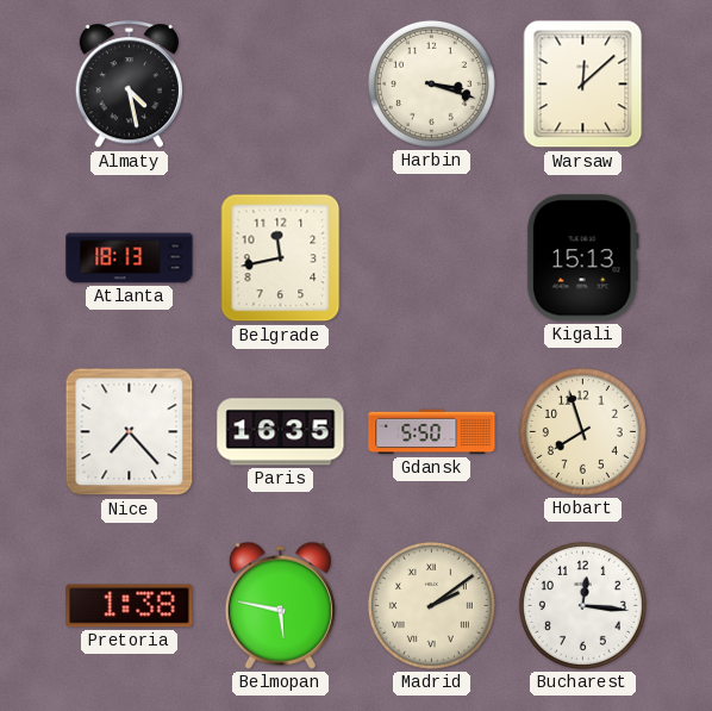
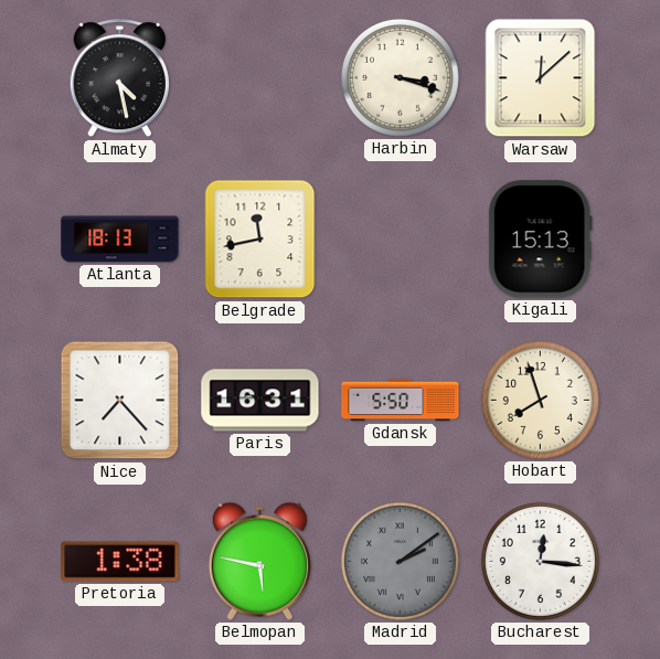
Paris: 16:35 -> 16:31
Madrid dial: cream -> grey
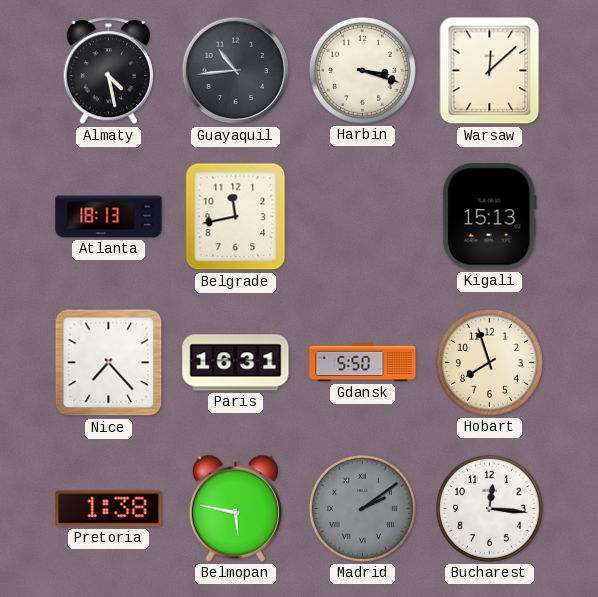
Guayaquil: none -> 10:44
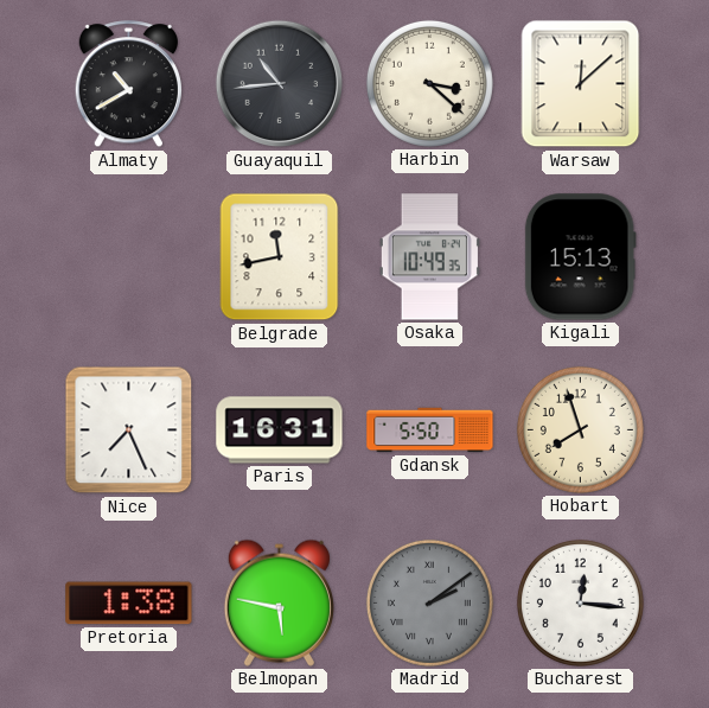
Almaty: 4:28 -> 10:40
Harbin: 3:18 -> 3:22
Atlanta: 18:13 -> none
Osaka: none -> 10:49
Nice: 7:23 -> 7:26
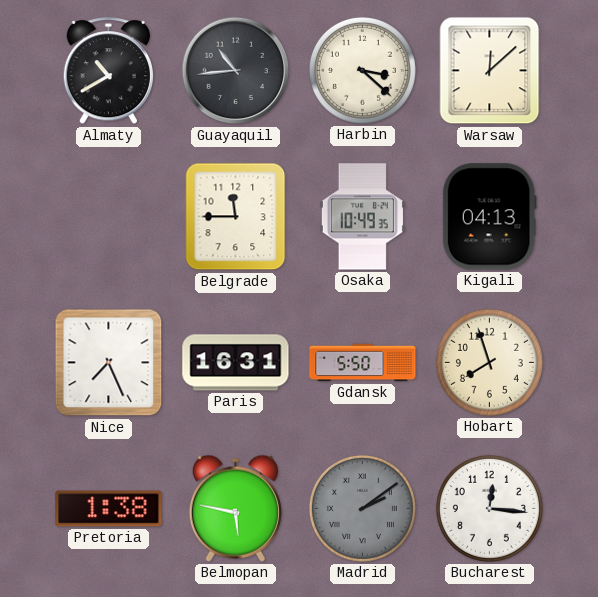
Belgrade: 11:43 -> 11:45
Kigali: 15:13 -> 04:13
